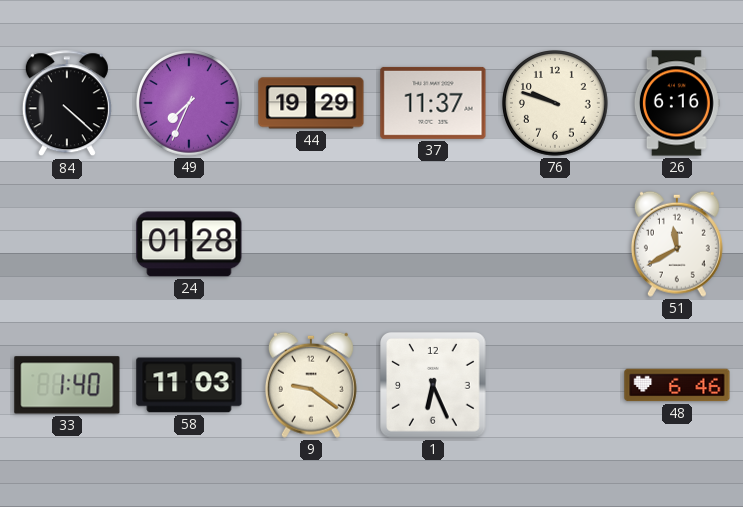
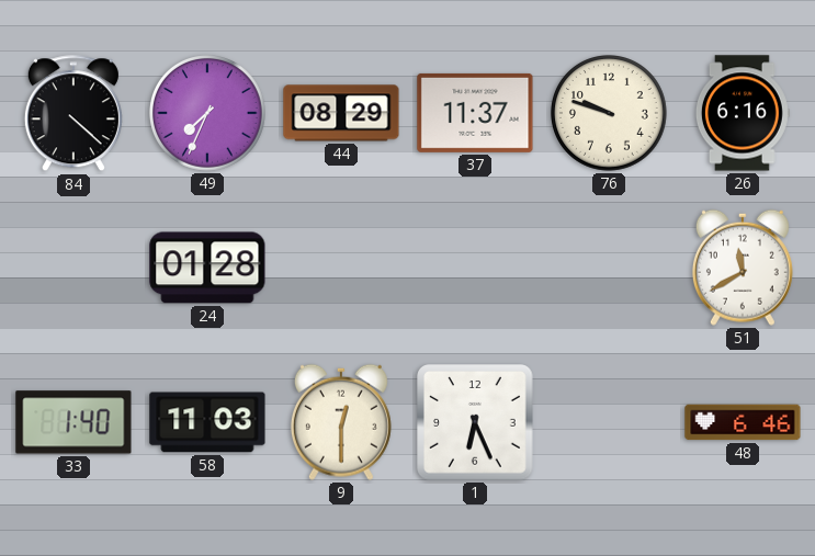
44: 19:29 -> 08:29
9: 9:21 -> 12:30
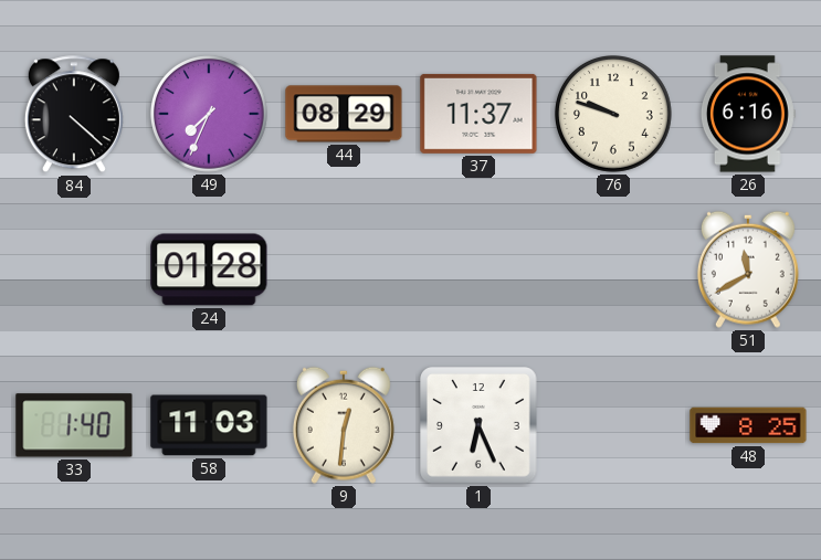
9: 12:30 -> 12:31
48: 6:46 -> 8:25
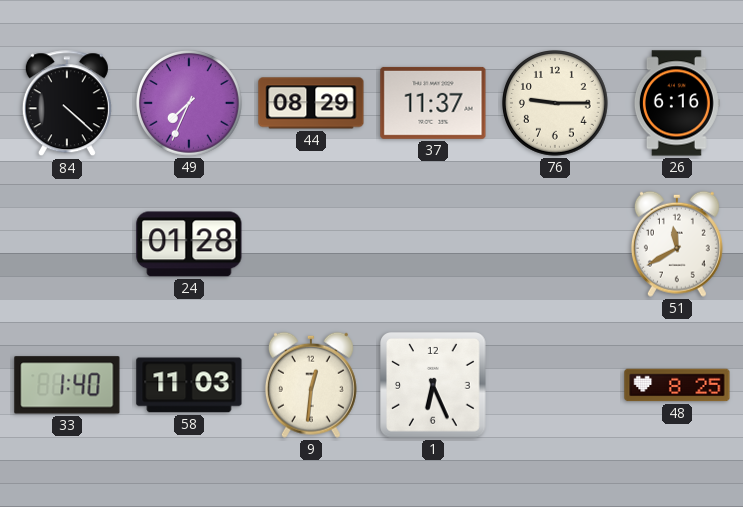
76: 9:48 -> 9:15
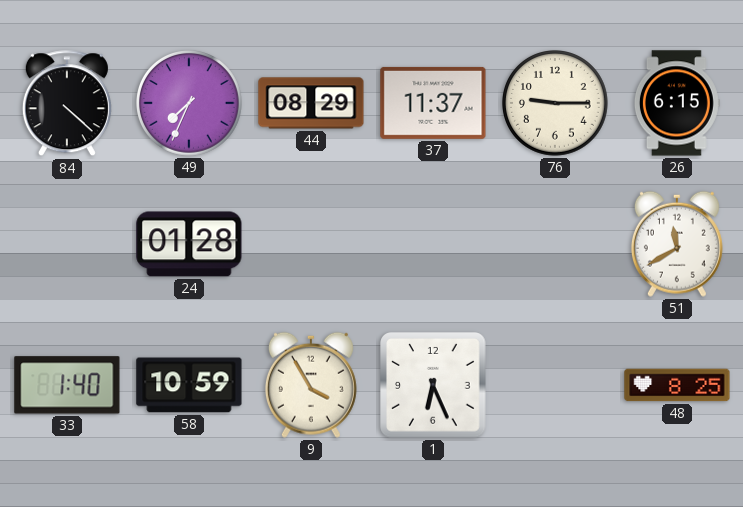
26: 6:16 -> 6:15
58: 11:03 -> 10:59
9: 12:31 -> 3:55
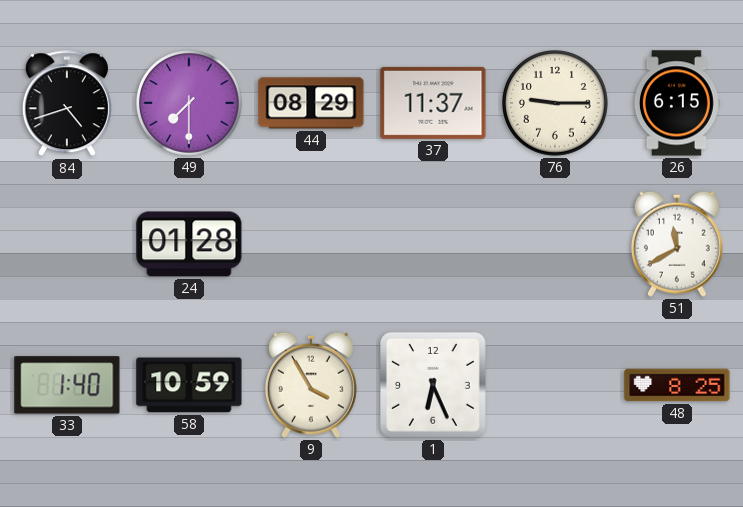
84: 4:22 -> 4:42
49: 7:34 -> 7:30
